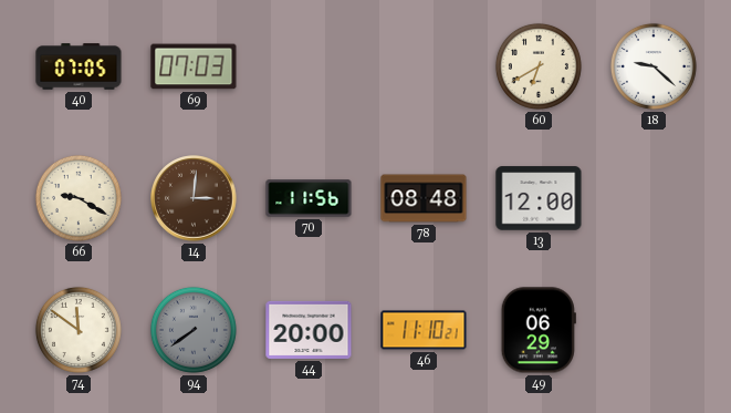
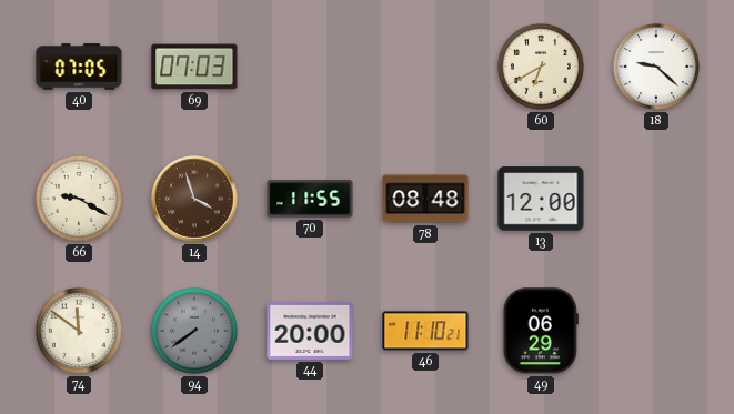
14: 3:01 -> 3:57
70: 11:56 -> 11:55
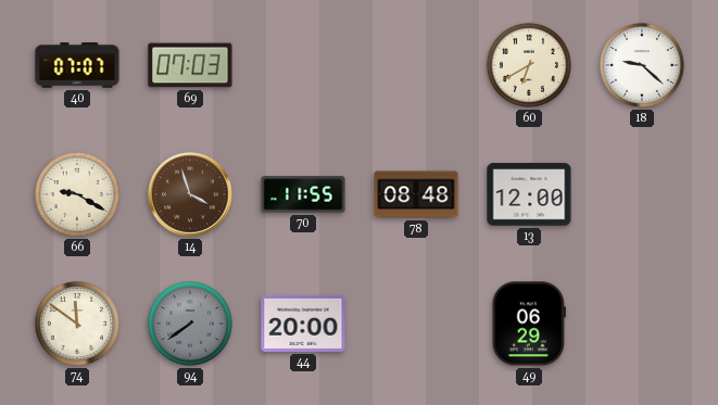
40: 07:05 -> 07:07
46: 11:10 -> none
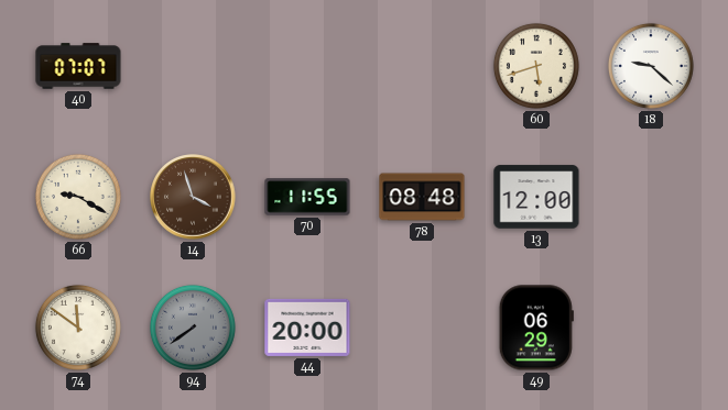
69: 07:03 -> none
60: 6:40 -> 5:42
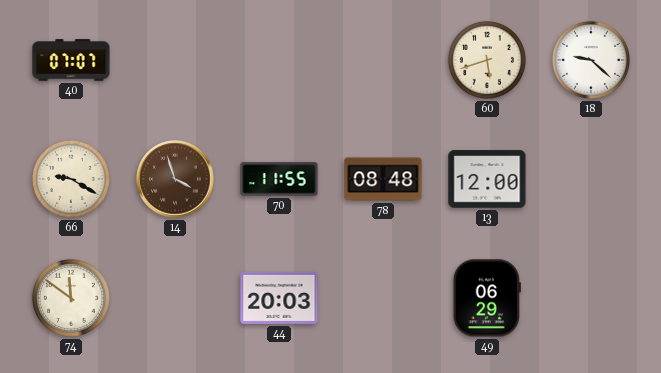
94: 7:39 -> none
44: 20:00 -> 20:03
